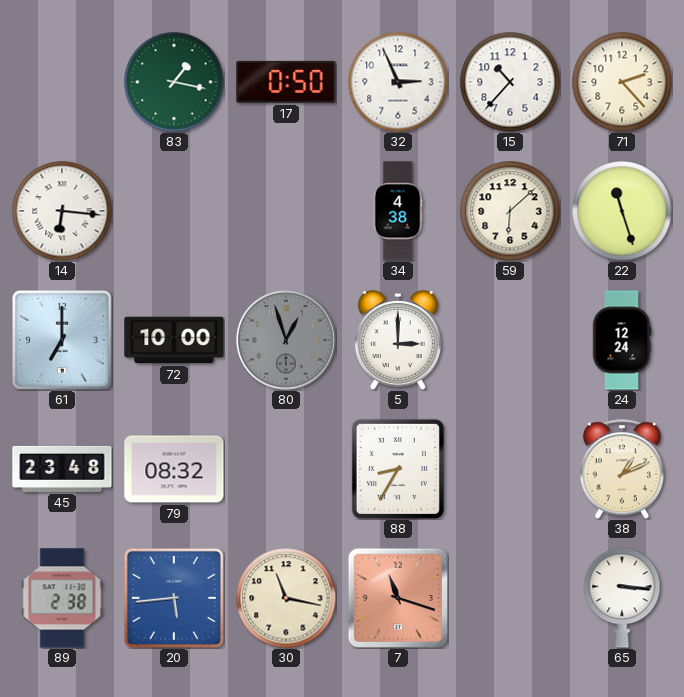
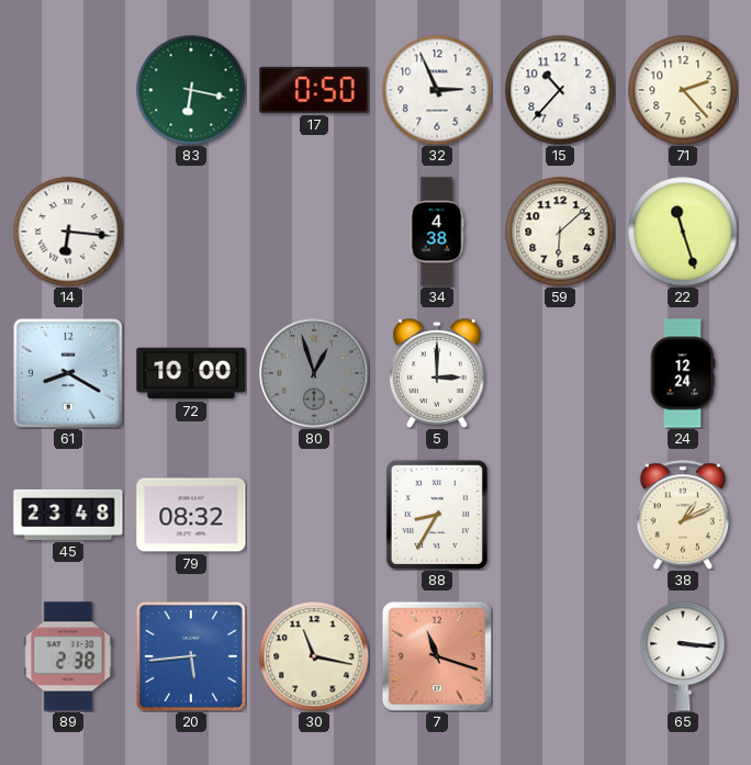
83: 1:17 -> 6:17
61: 7:00 -> 8:20
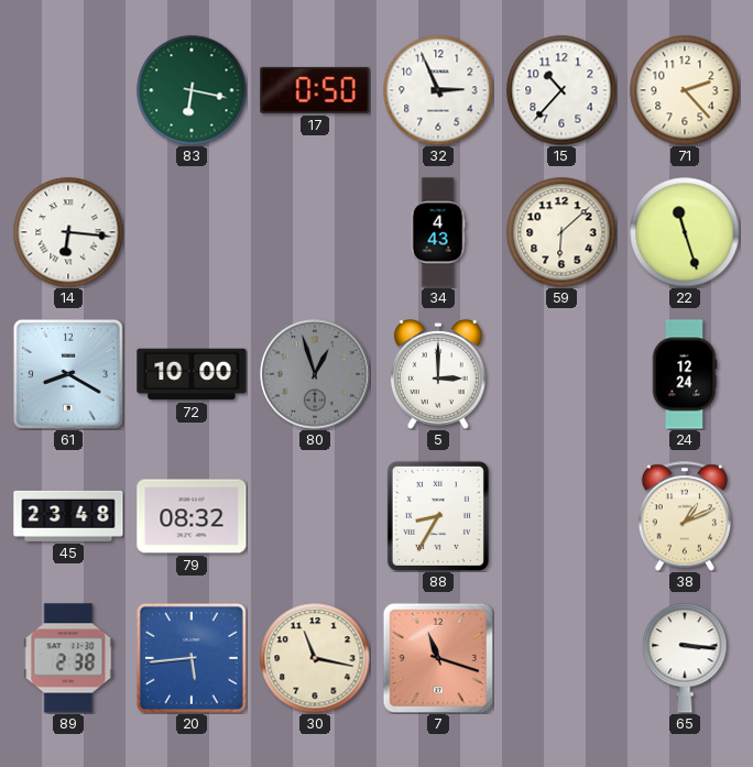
34: 4:38 -> 4:43
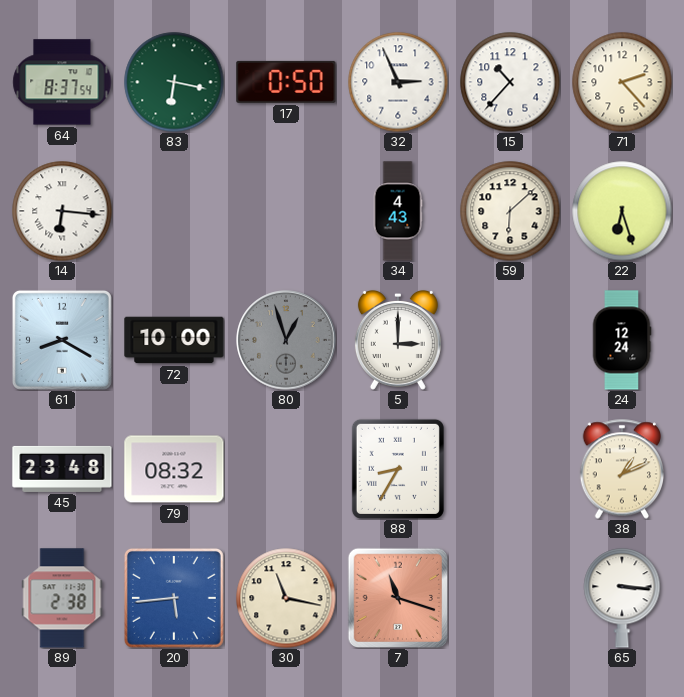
64: none -> 8:37
22: 11:27 -> 6:27
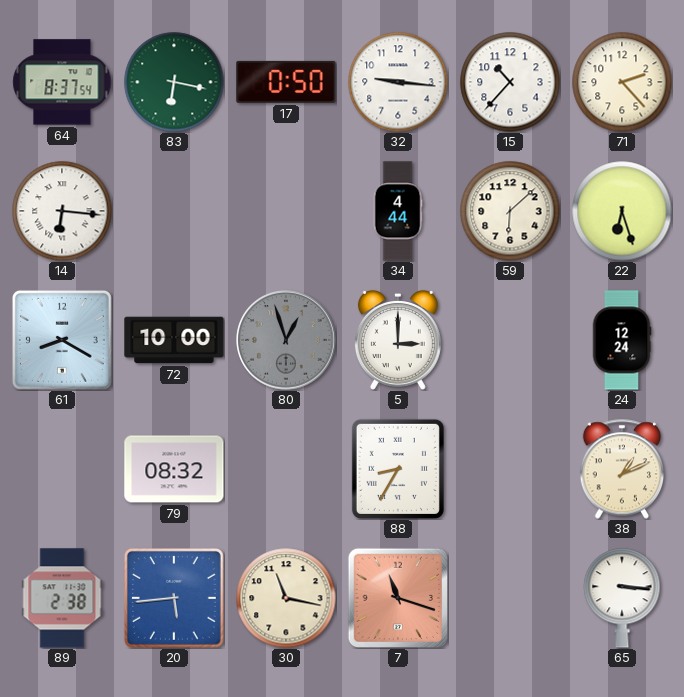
32: 2:56 -> 9:16
34: 4:43 -> 4:44
45: 23:48 -> none
